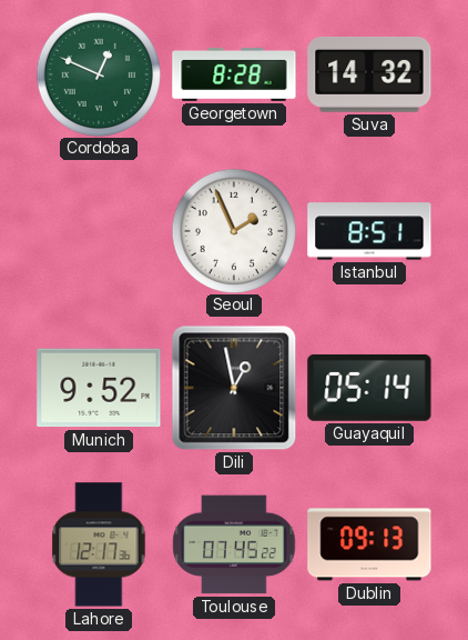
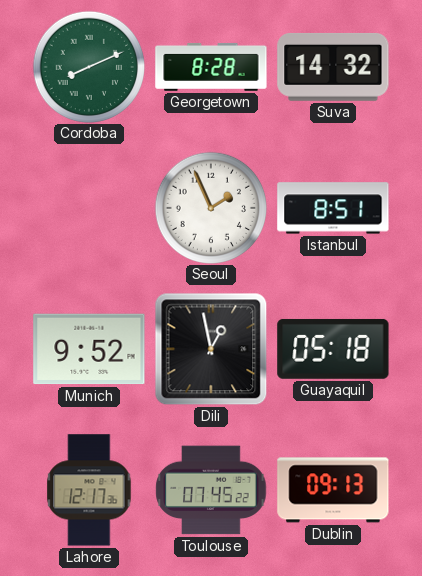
Cordoba: 12:49 -> 8:11
Guayaquil: 05:14 -> 05:18
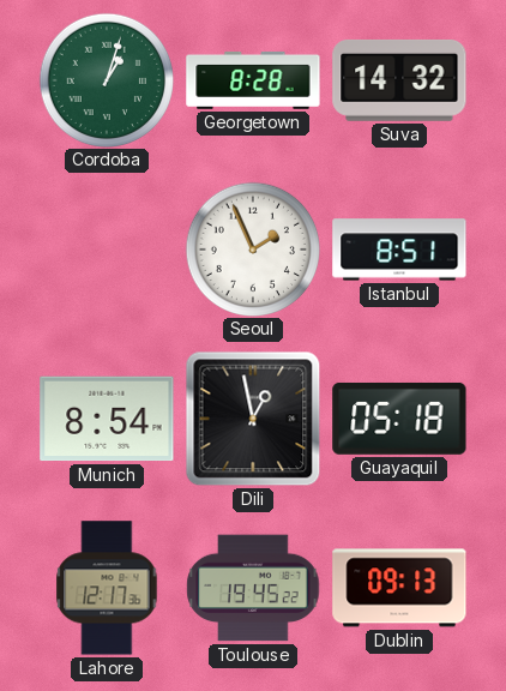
Cordoba: 8:11 -> 1:03
Munich: 9:52 -> 8:54
Toulouse: 07:45 -> 19:45
